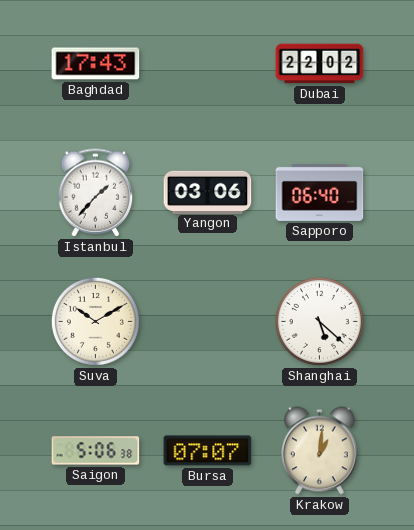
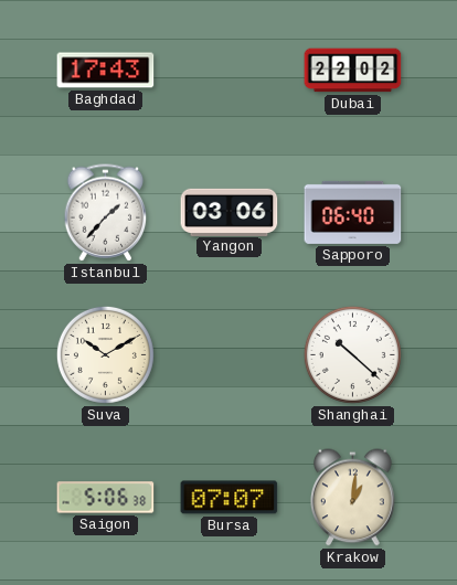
Shanghai: 5:22 -> 10:22
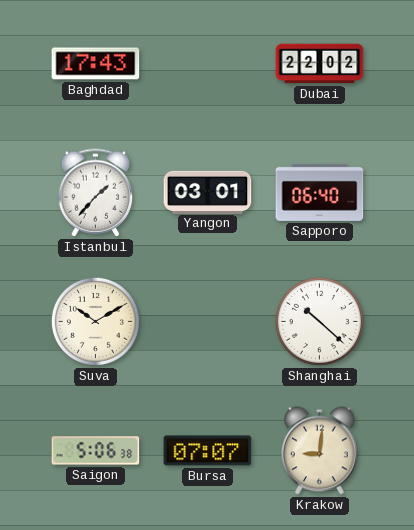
Yangon: 03:06 -> 03:01
Krakow: 1:01 -> 9:01
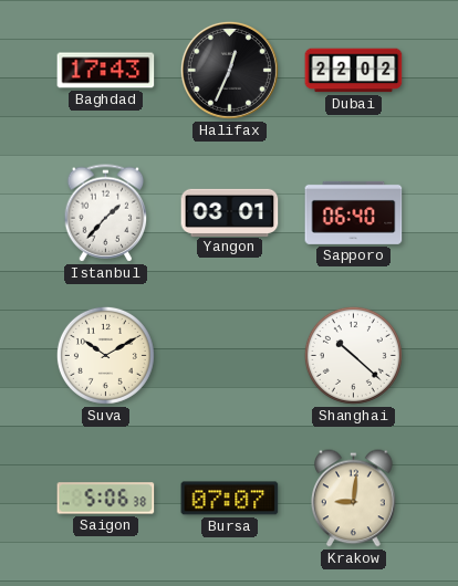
Halifax: none -> 12:34
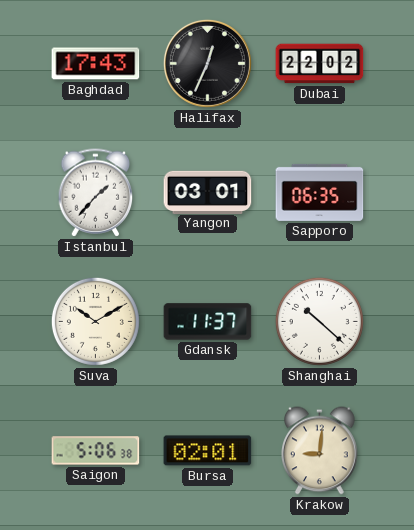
Sapporo: 06:40 -> 06:35
Gdansk: none -> 11:37
Bursa: 07:07 -> 02:01
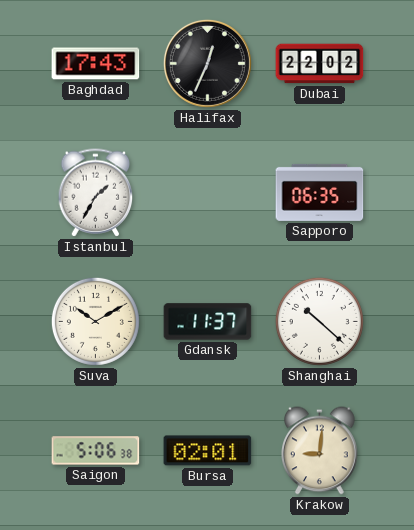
Istanbul: 1:37 -> 1:35
Yangon: 03:01 -> none
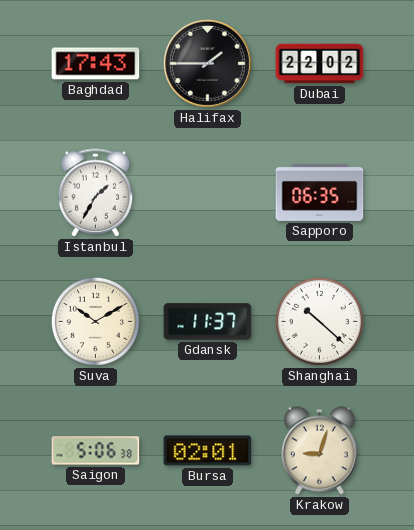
Halifax: 12:34 -> 1:45
Krakow: 9:01 -> 9:03
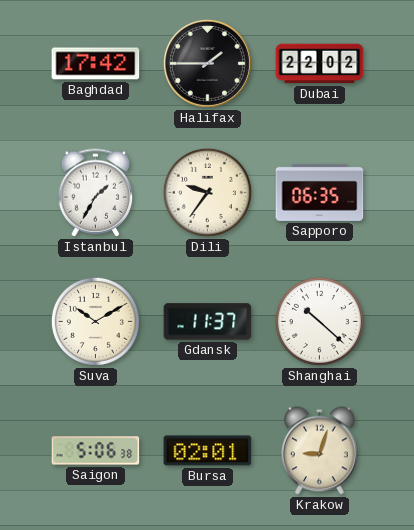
Baghdad: 17:43 -> 17:42
Dili: none -> 9:36
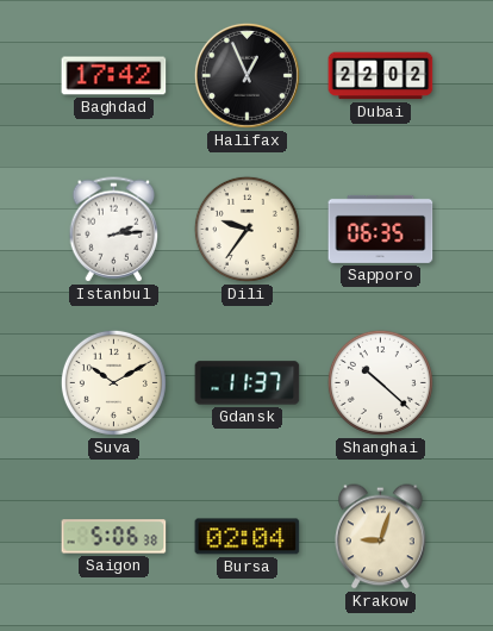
Halifax: 1:45 -> 12:56
Istanbul: 1:35 -> 2:14
Bursa: 02:01 -> 02:04
